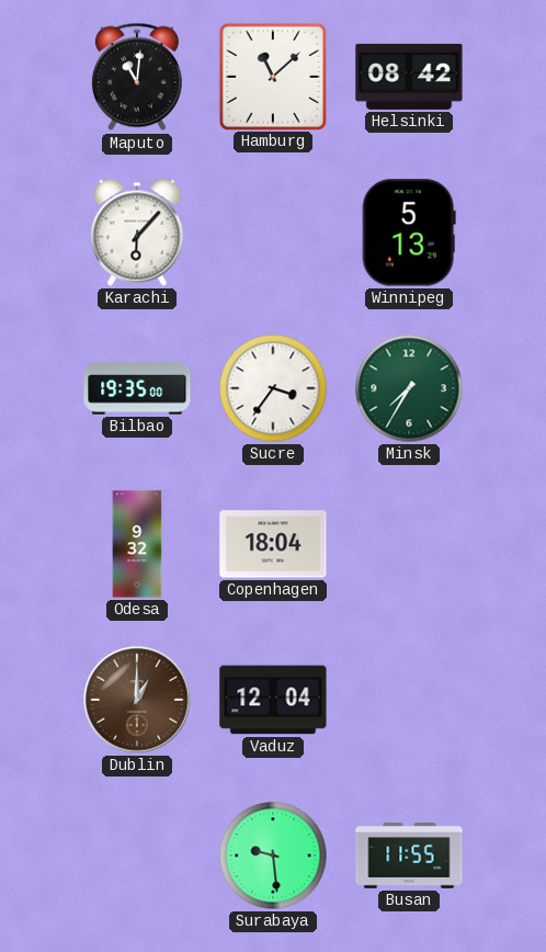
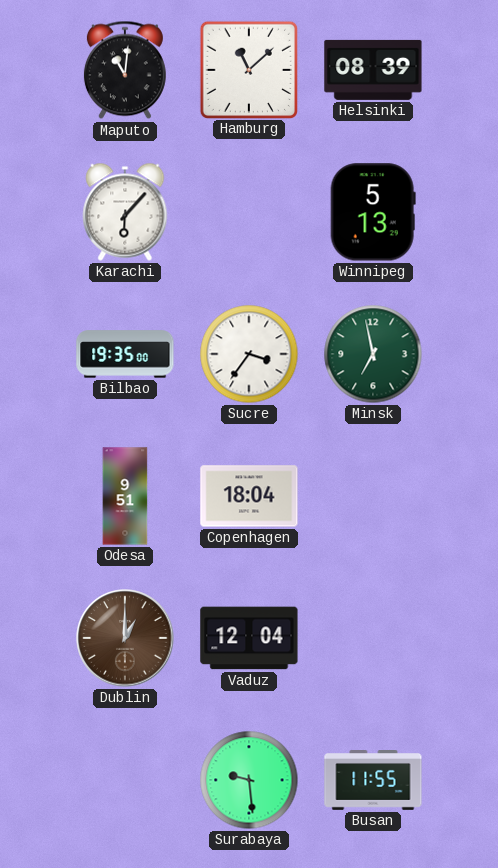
Helsinki: 08:42 -> 08:39
Minsk: 7:35 -> 6:58
Odesa: 9:32 -> 9:51
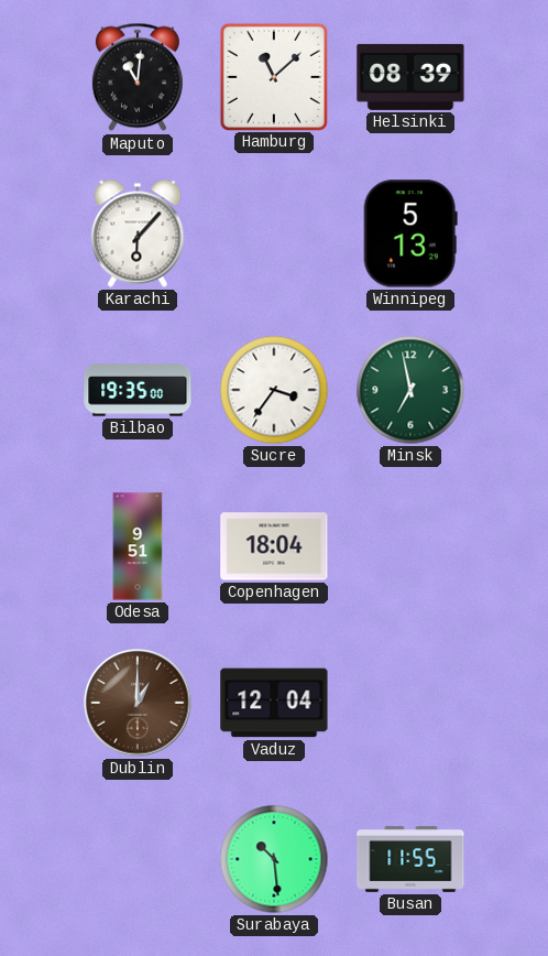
Surabaya: 9:29 -> 10:29
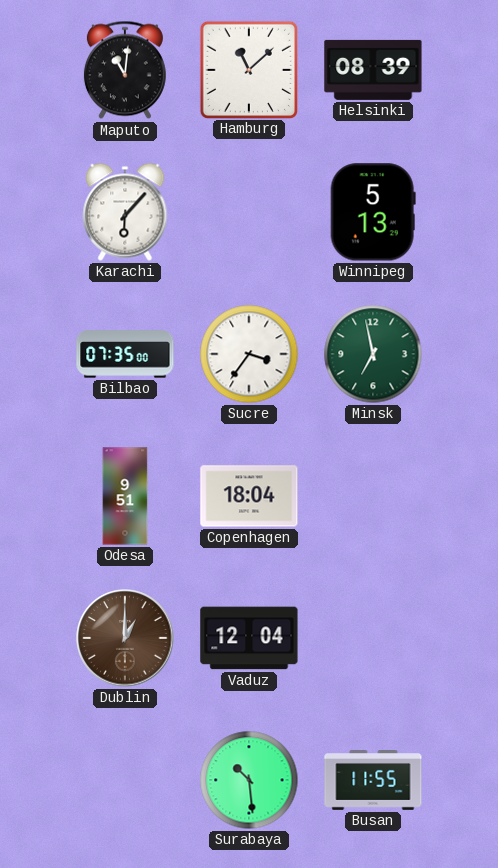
Bilbao: 19:35 -> 07:35
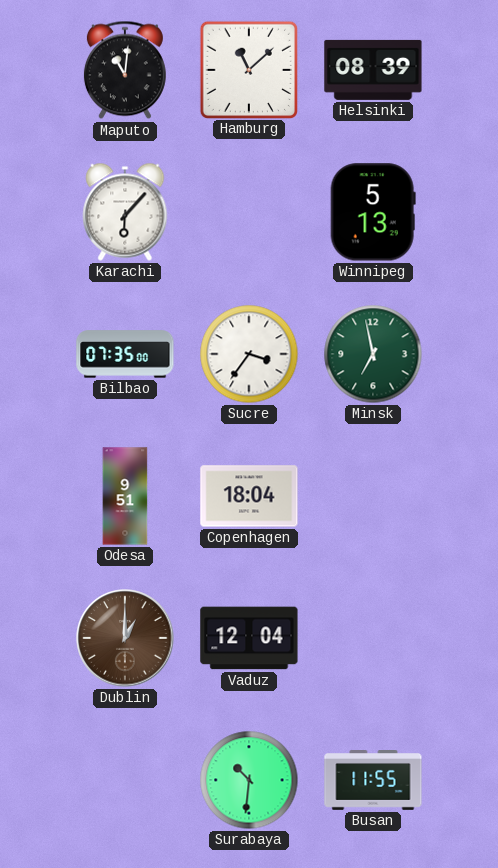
Surabaya: 10:29 -> 10:31
